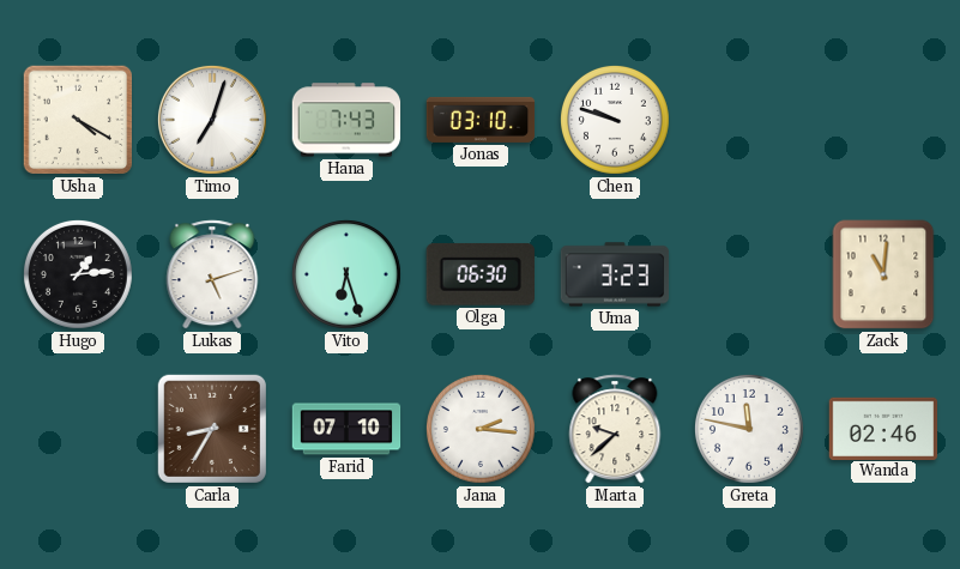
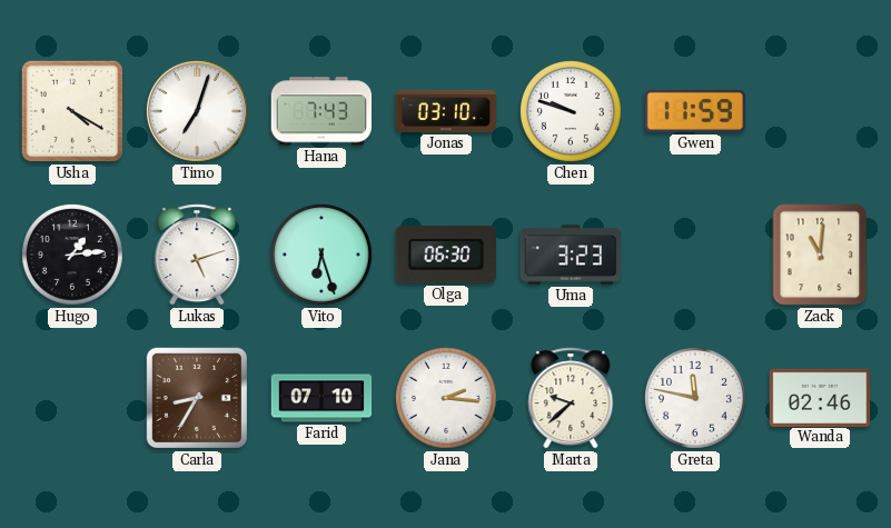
Gwen: none -> 11:59
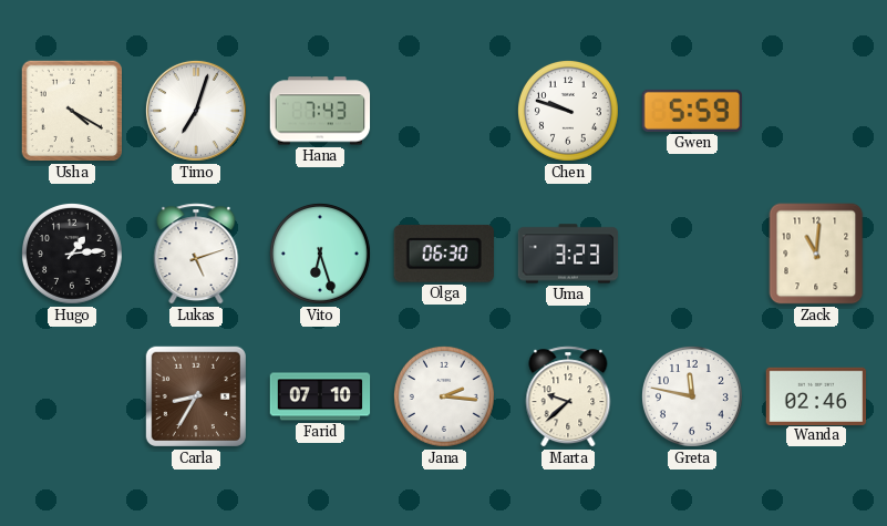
Jonas: 03:10 -> none
Gwen: 11:59 -> 5:59
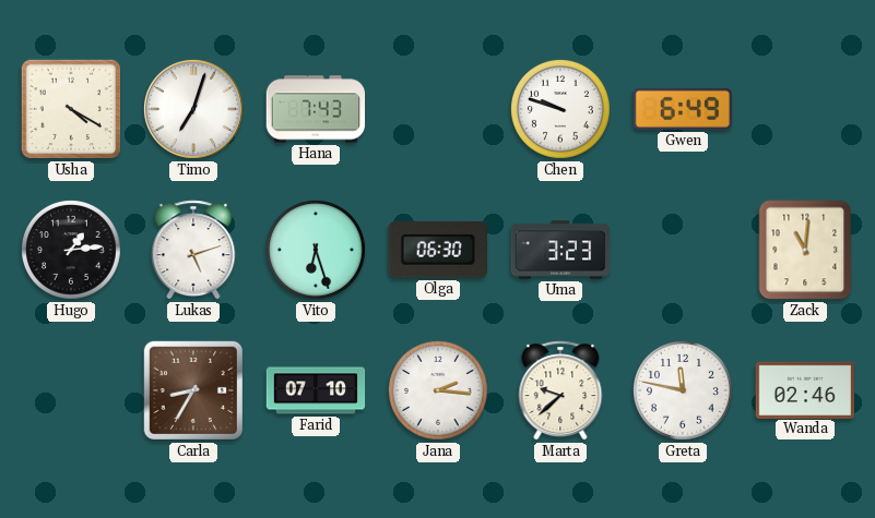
Gwen: 5:59 -> 6:49
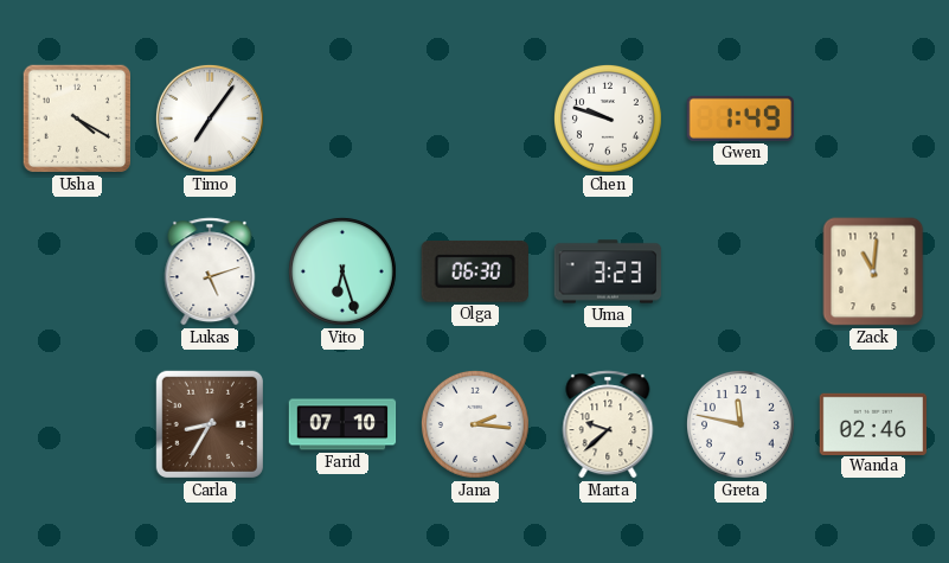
Timo: 7:03 -> 7:06
Hana: 7:43 -> none
Gwen: 6:49 -> 1:49
Hugo: 1:14 -> none
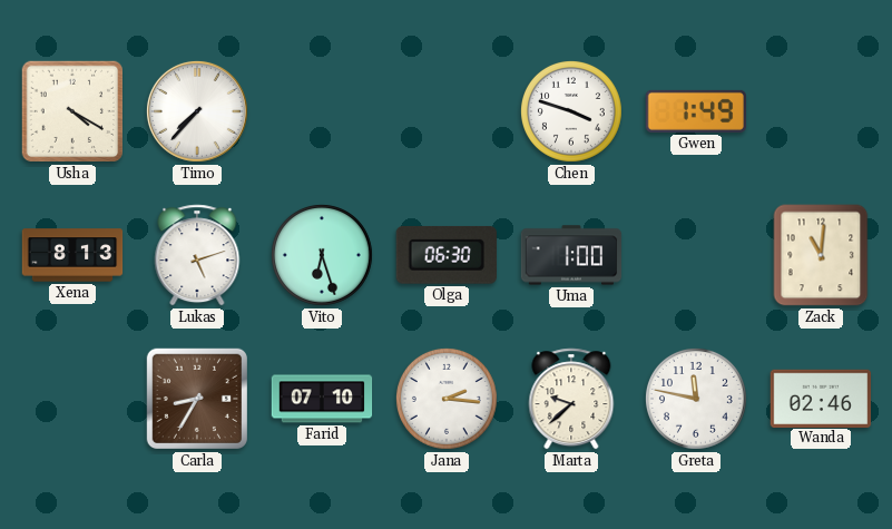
Timo: 7:06 -> 7:37
Chen: 9:48 -> 3:48
Xena: none -> 8:13
Uma: 3:23 -> 1:00
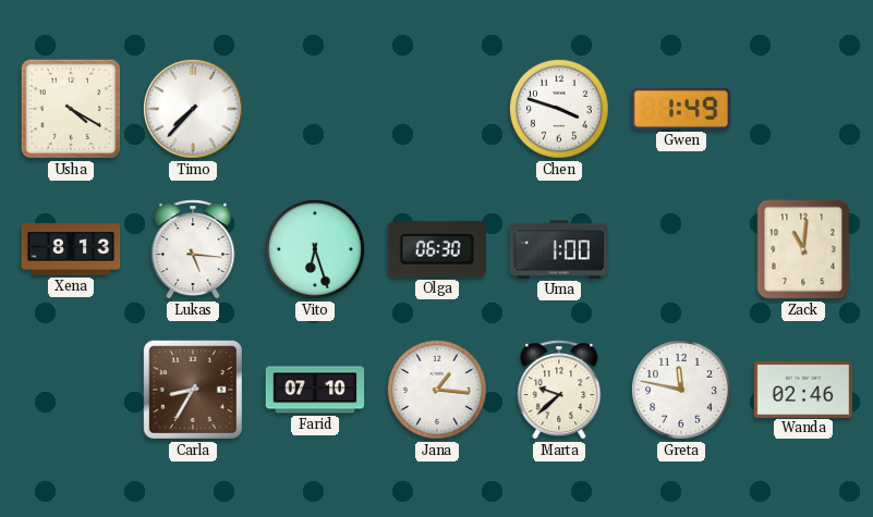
Lukas: 5:12 -> 5:16
Jana: 2:16 -> 1:16
